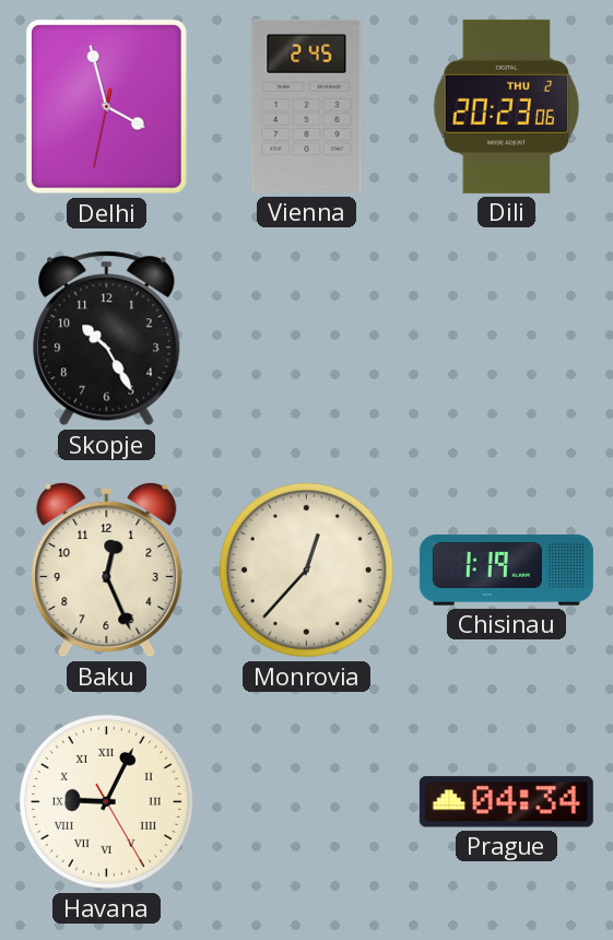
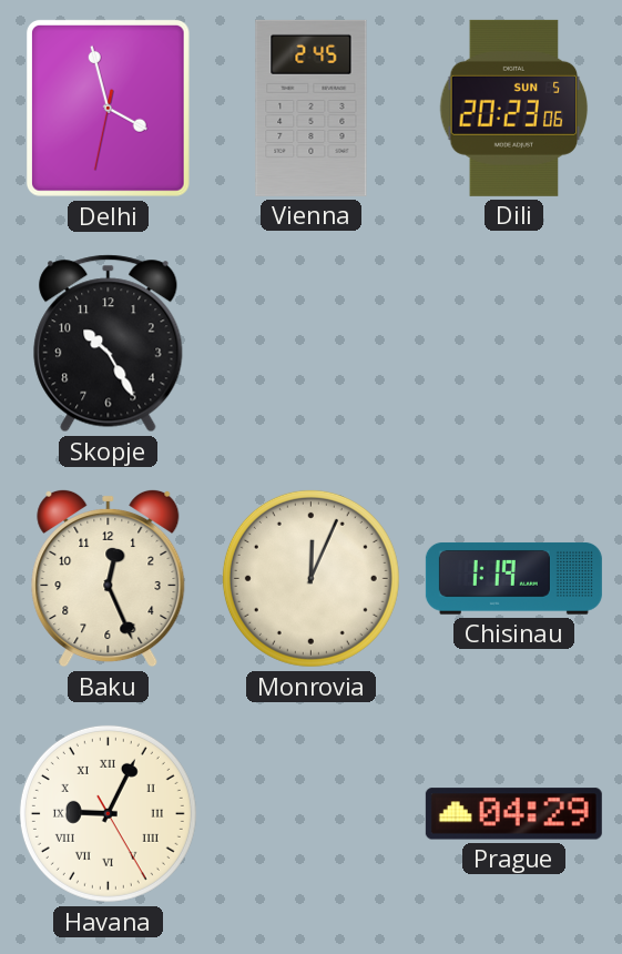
Dili date: THU 2 -> SUN 5
Monrovia: 12:37 -> 12:04
Prague: 04:34 -> 04:29
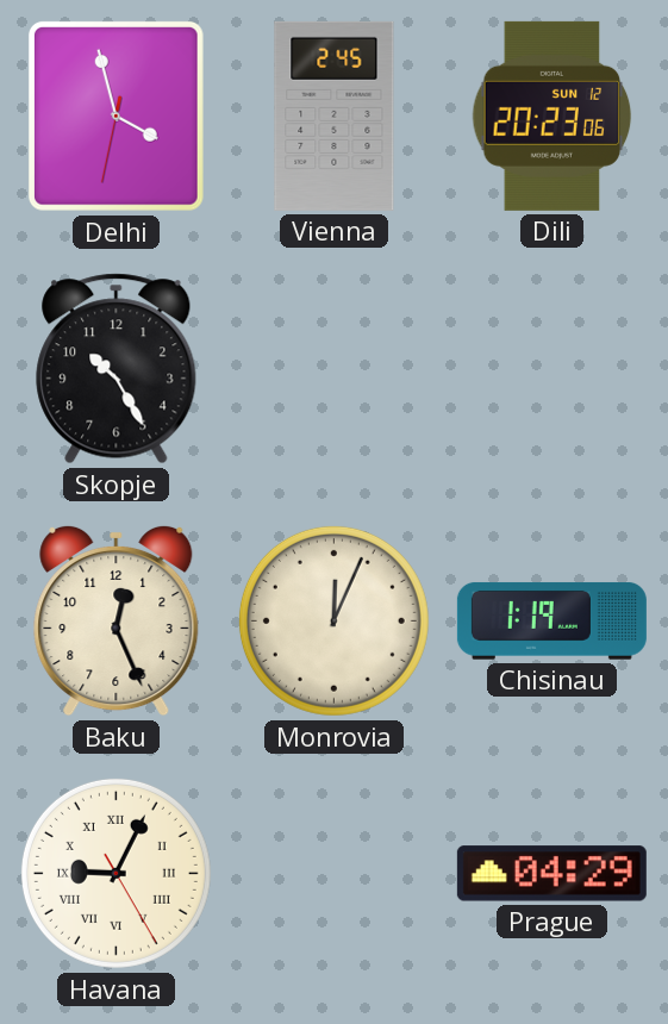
Dili date: SUN 5 -> SUN 12
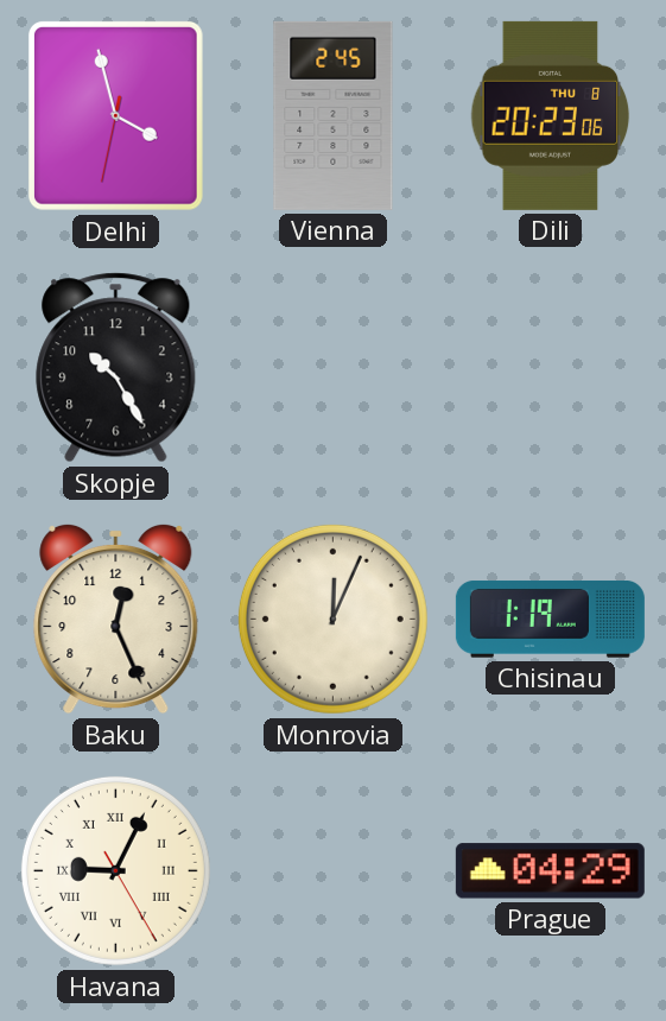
Dili date: SUN 12 -> THU 8
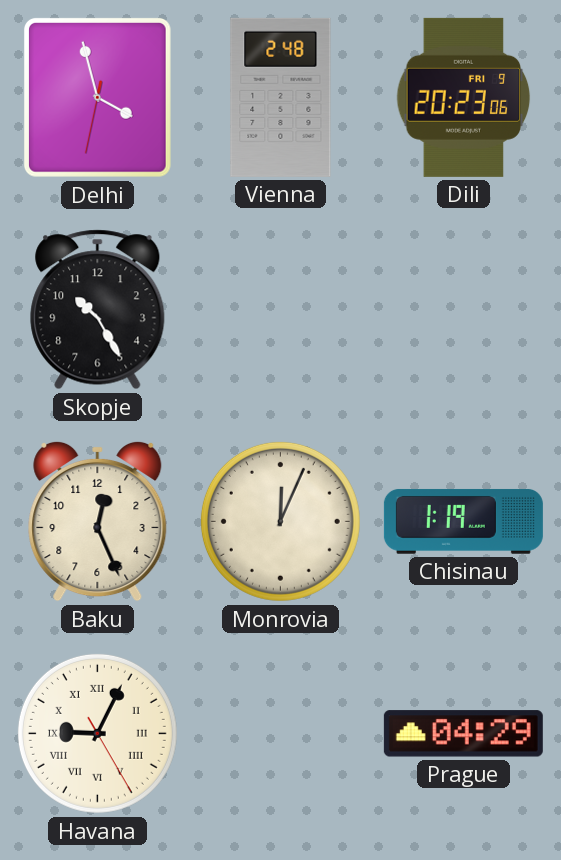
Vienna: 2:45 -> 2:48
Dili date: THU 8 -> FRI 9
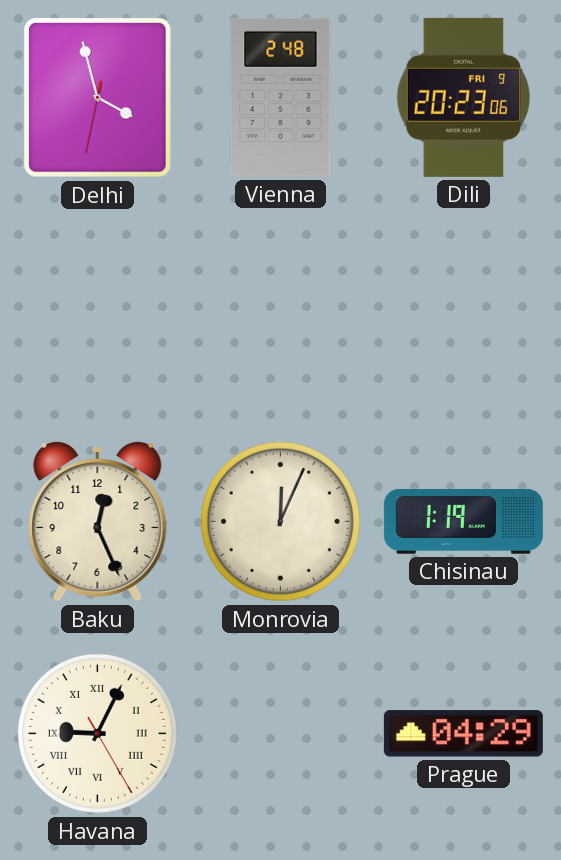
Skopje: 10:25 -> none
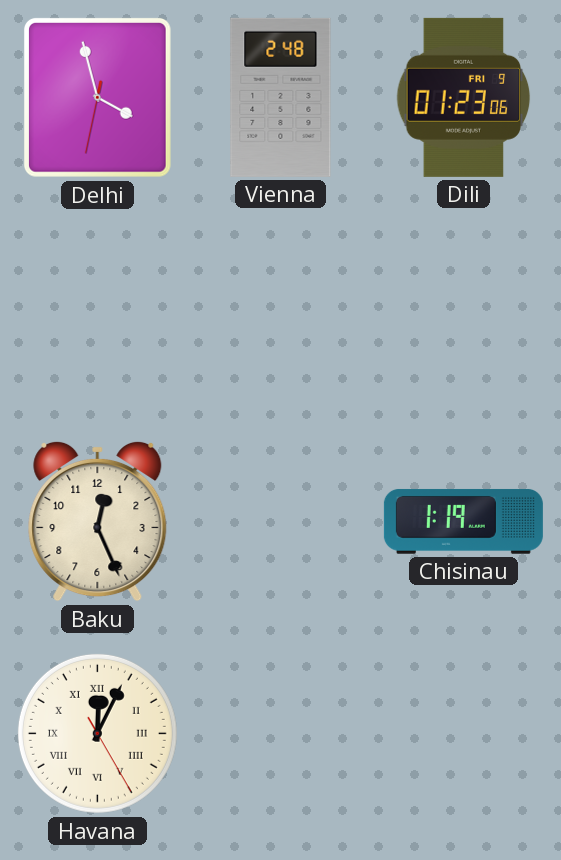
Dili: 20:23 -> 01:23
Monrovia: 12:04 -> none
Havana: 9:04 -> 12:04
Prague: 04:29 -> none
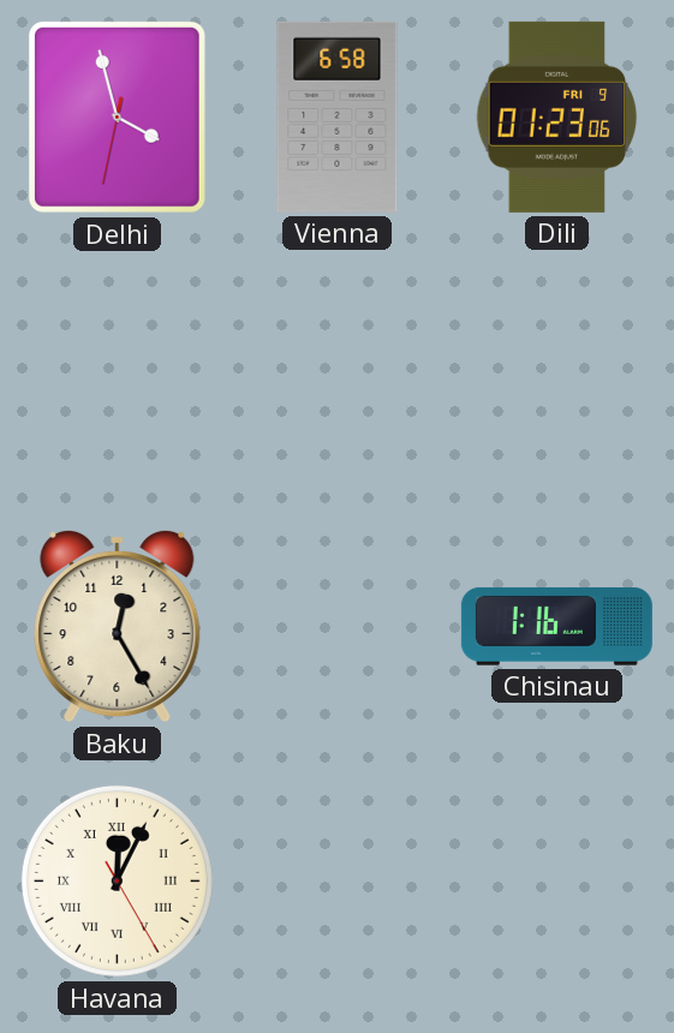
Vienna: 2:48 -> 6:58
Baku: 12:26 -> 12:25
Chisinau: 1:19 -> 1:16
